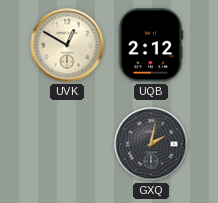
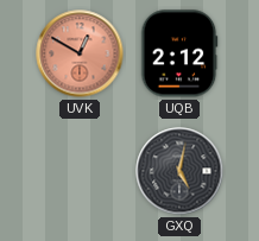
UVK dial: cream -> salmon
GXQ: 2:02 -> 5:02
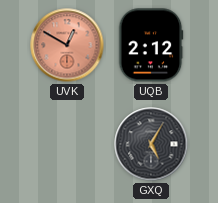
GXQ: 5:02 -> 5:05
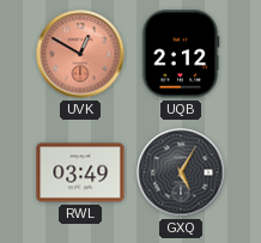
RWL: none -> 03:49
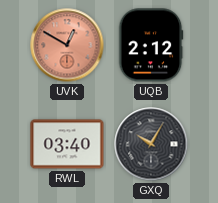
RWL: 03:49 -> 03:40
GXQ: 5:05 -> 10:05
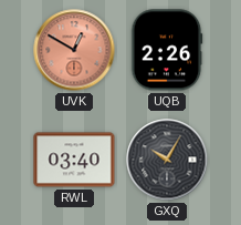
UQB: 2:12 -> 2:26
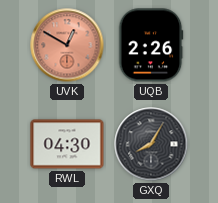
RWL: 03:40 -> 04:30
GXQ: 10:05 -> 8:05
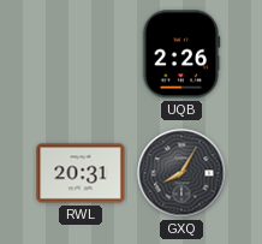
UVK: 12:50 -> none
RWL: 04:30 -> 20:31
